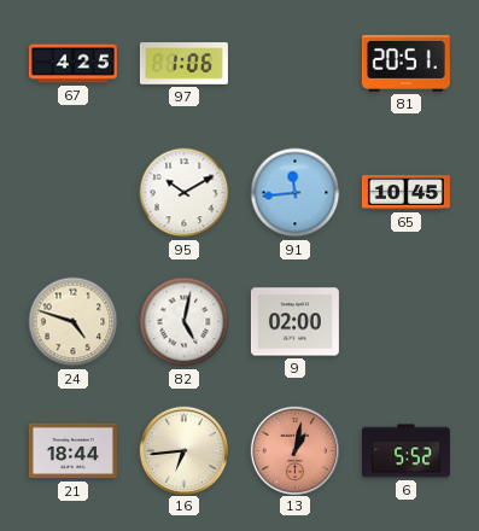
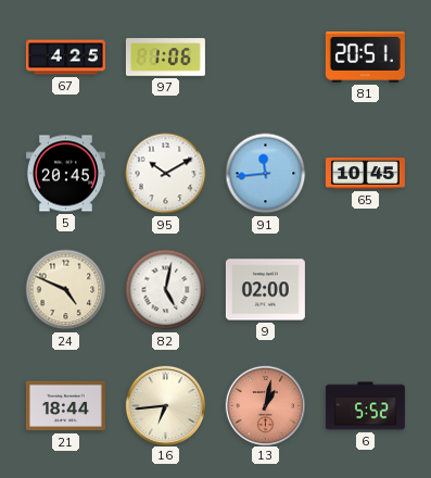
5: none -> 20:45
24: 4:48 -> 4:49
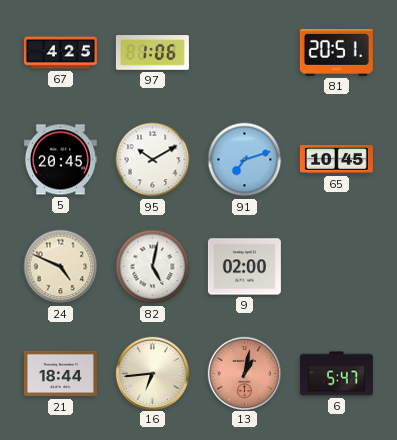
91: 11:44 -> 7:12
6: 5:52 -> 5:47
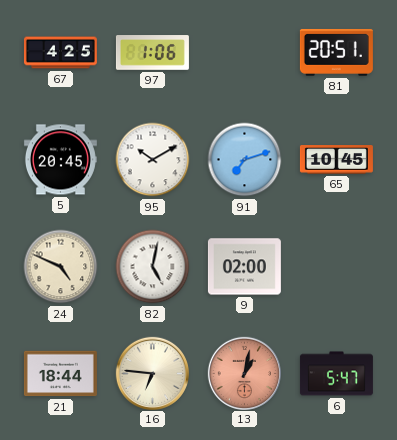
16: 6:44 -> 6:46
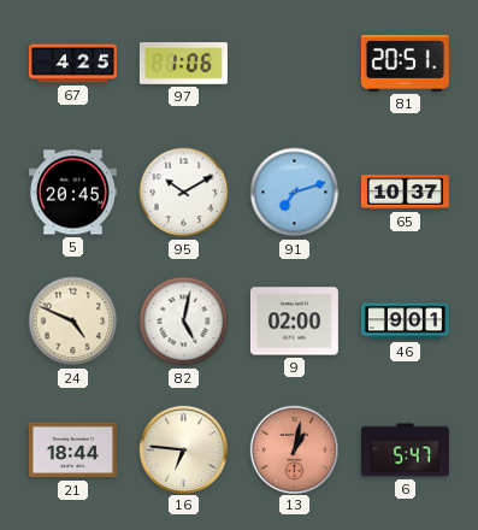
65: 10:45 -> 10:37
46: none -> 9:01
